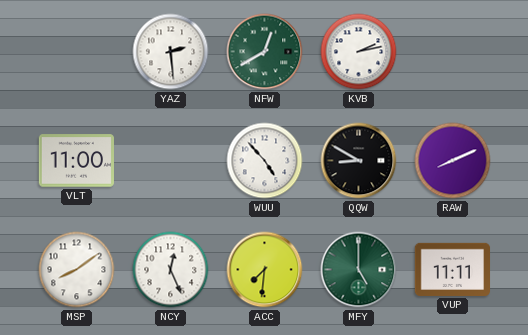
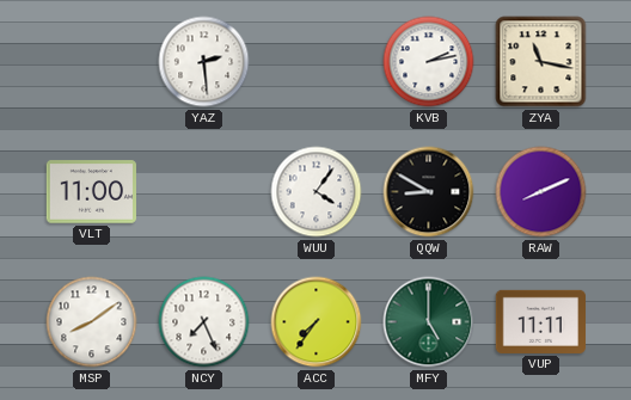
NFW: 12:40 -> none
ZYA: none -> 11:17
WUU: 4:53 -> 4:06
NCY: 12:26 -> 7:26
ACC: 7:31 -> 7:36
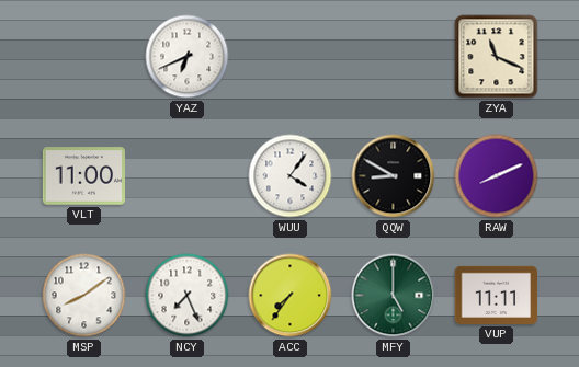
YAZ: 2:29 -> 6:41
KVB: 2:13 -> none
ZYA: 11:17 -> 11:19
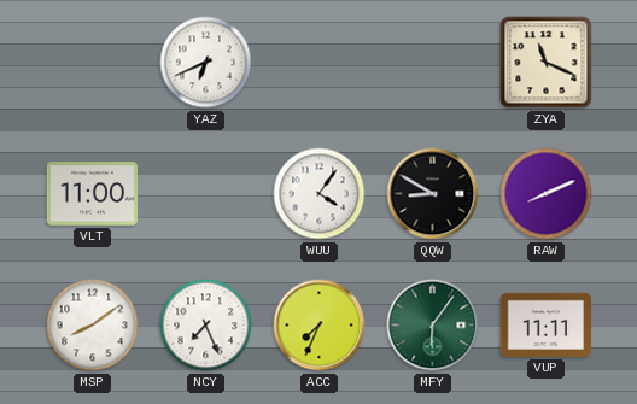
ACC: 7:36 -> 7:34
MFY: 5:00 -> 6:06
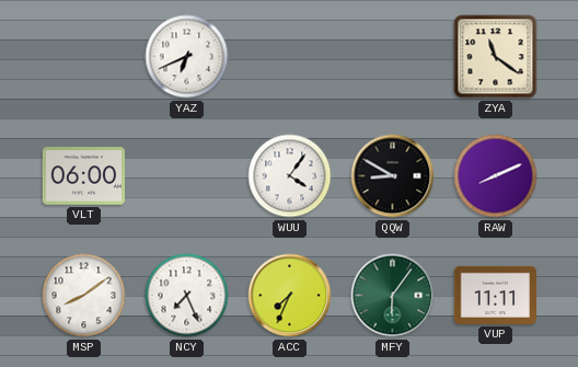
ZYA: 11:19 -> 11:21
VLT: 11:00 -> 06:00
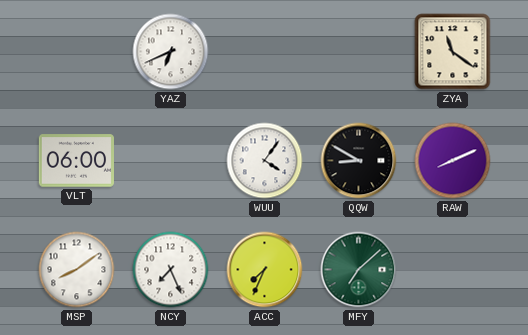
MFY: 6:06 -> 7:08
VUP: 11:11 -> none
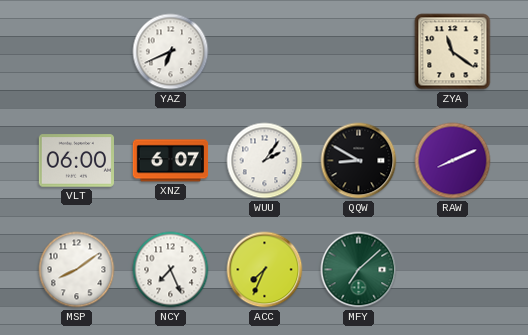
XNZ: none -> 6:07
WUU: 4:06 -> 2:06
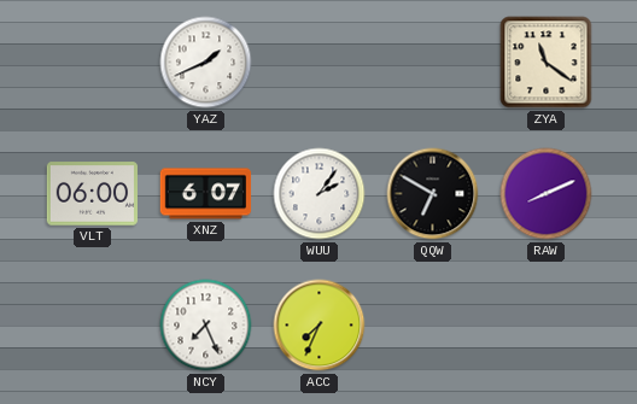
YAZ: 6:41 -> 1:41
QQW: 8:50 -> 6:50
MSP: 8:09 -> none
MFY: 7:08 -> none
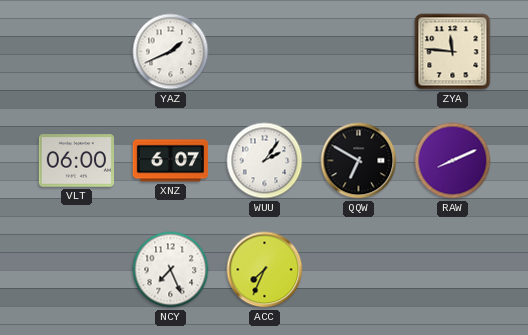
ZYA: 11:21 -> 11:46
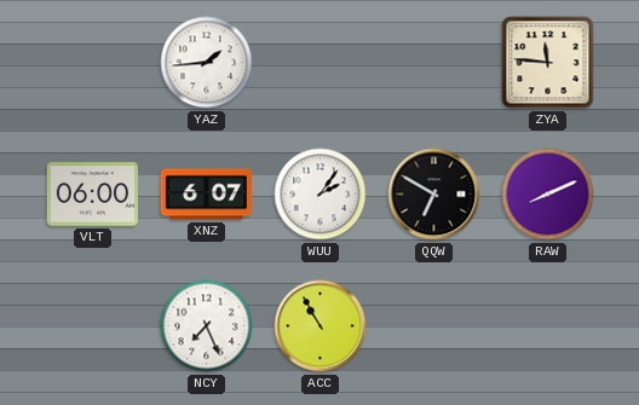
YAZ: 1:41 -> 1:44
ACC: 7:34 -> 10:55
